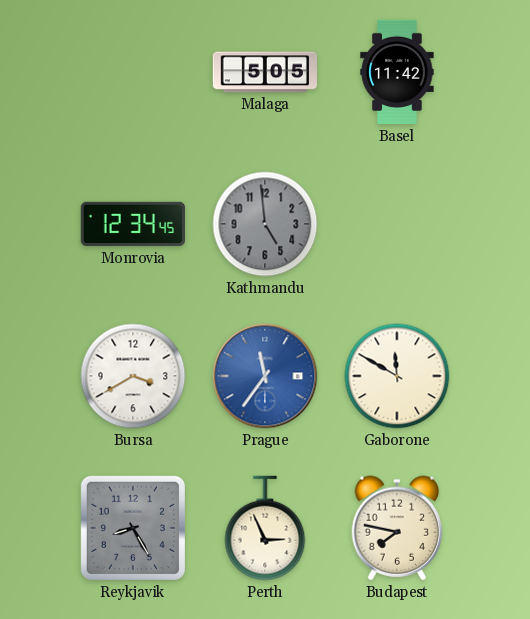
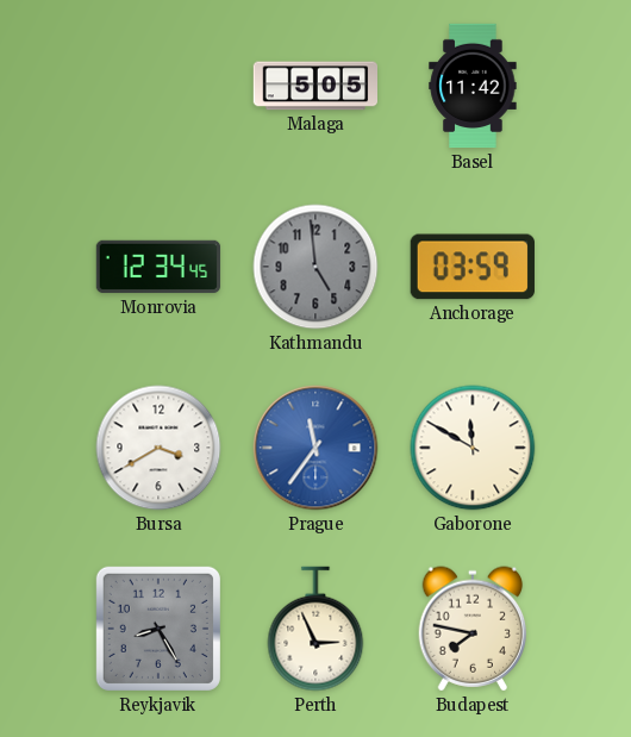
Anchorage: none -> 03:59
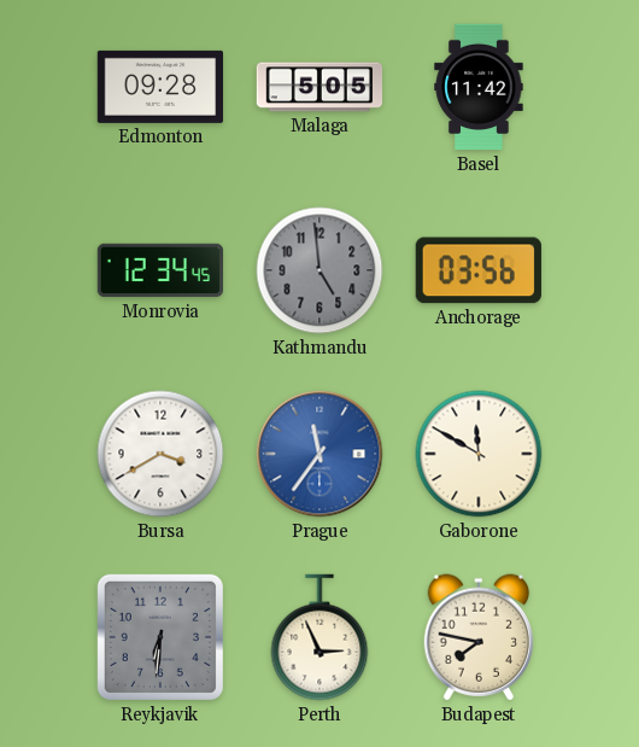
Edmonton: none -> 09:28
Anchorage: 03:59 -> 03:56
Reykjavik: 8:25 -> 6:31
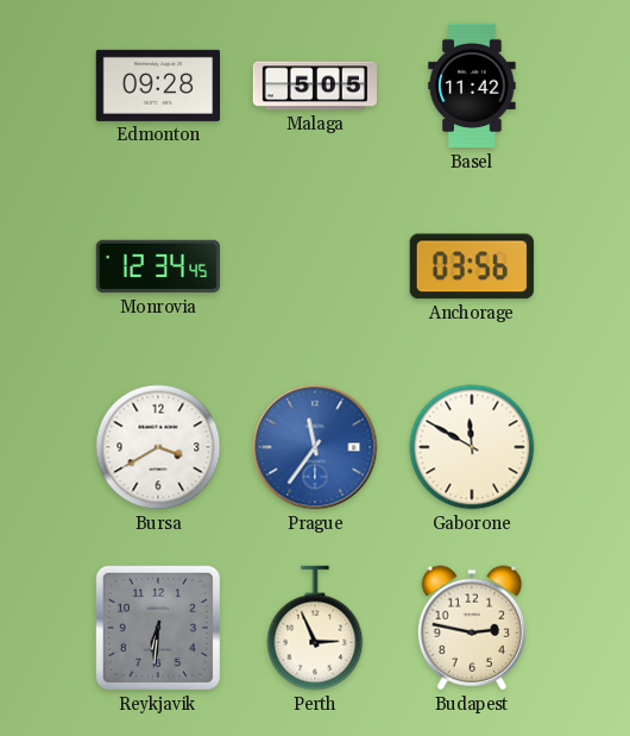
Kathmandu: 4:59 -> none
Budapest: 7:47 -> 2:47
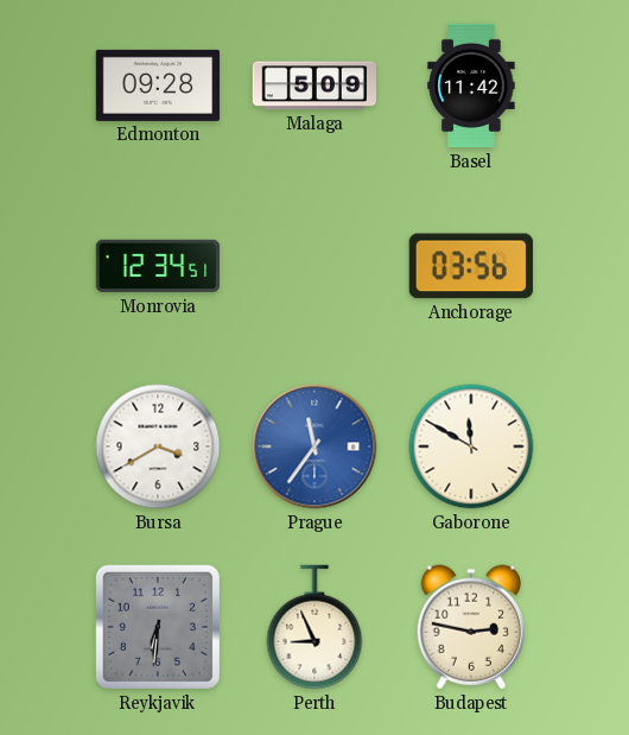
Malaga: 5:05 -> 5:09
Monrovia: 12:34:45 -> 12:34:51
Perth: 2:56 -> 8:56
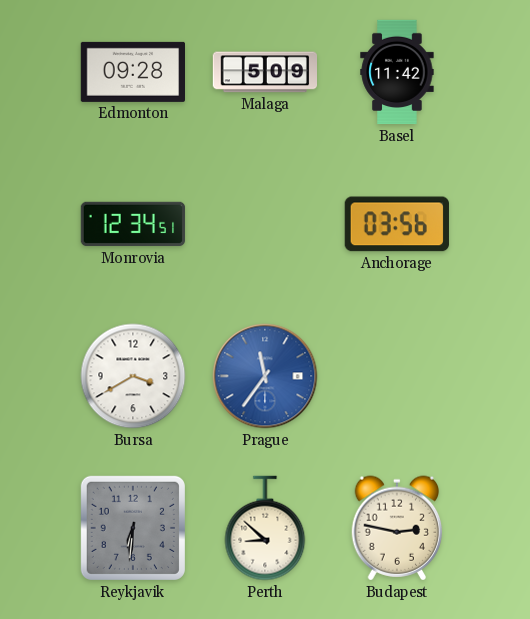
Gaborone: 11:50 -> none
Perth: 8:56 -> 8:52
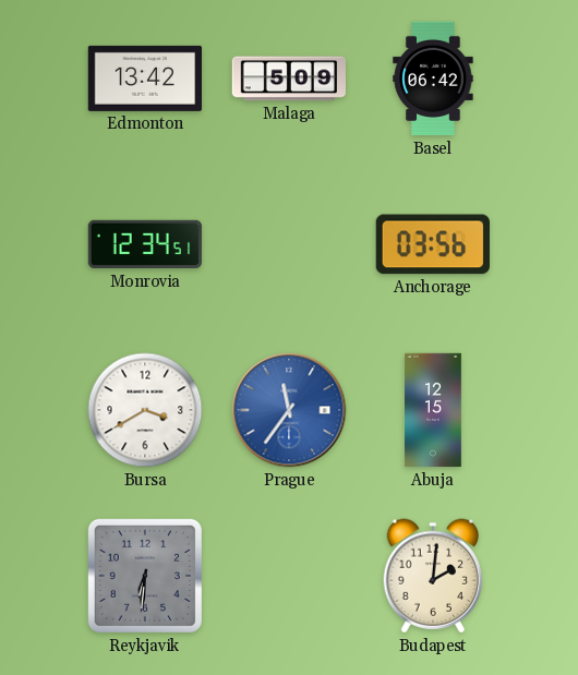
Edmonton: 09:28 -> 13:42
Basel: 11:42 -> 06:42
Abuja: none -> 12:15
Perth: 8:52 -> none
Budapest: 2:47 -> 2:01
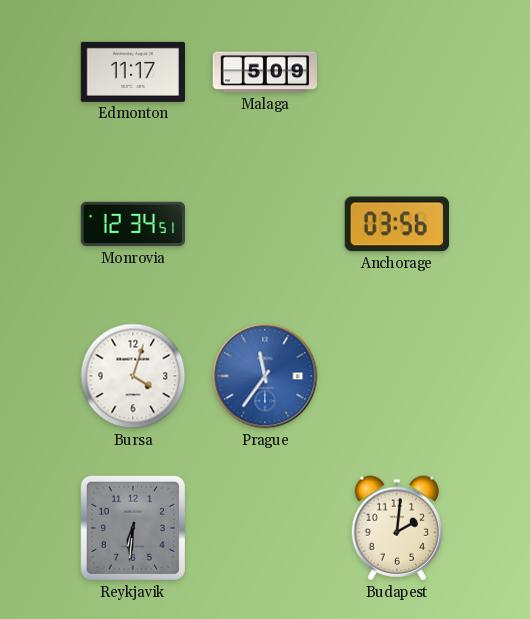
Edmonton: 13:42 -> 11:17
Basel: 06:42 -> none
Bursa: 3:40 -> 4:03
Abuja: 12:15 -> none
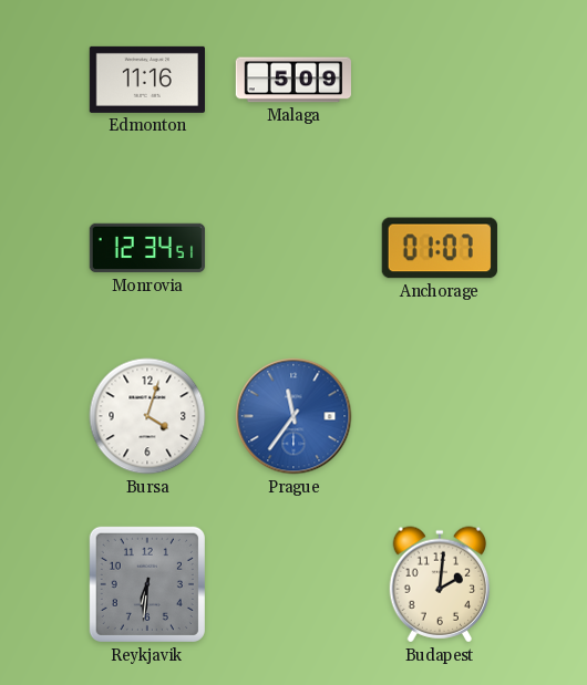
Edmonton: 11:17 -> 11:16
Anchorage: 03:56 -> 01:07
